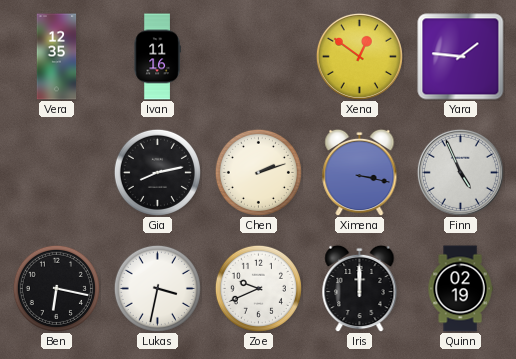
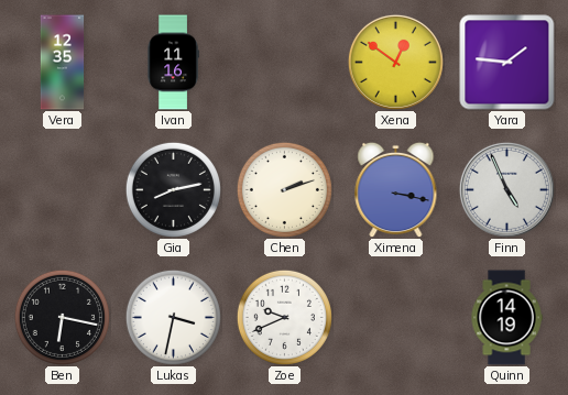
Iris: 12:00 -> none
Quinn: 02:19 -> 14:19
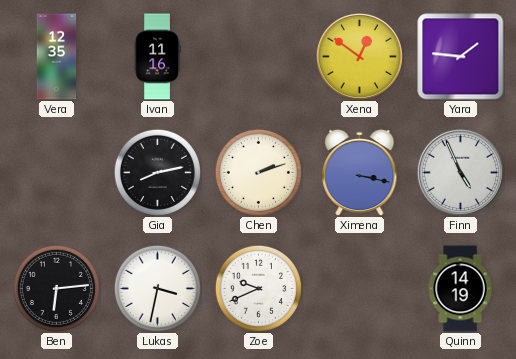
Ben: 6:17 -> 6:14
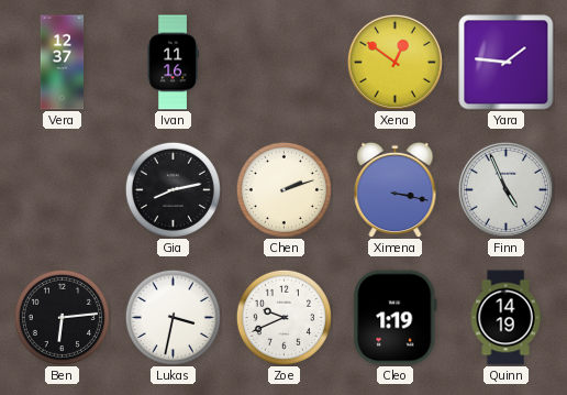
Vera: 12:35 -> 12:37
Cleo: none -> 1:19
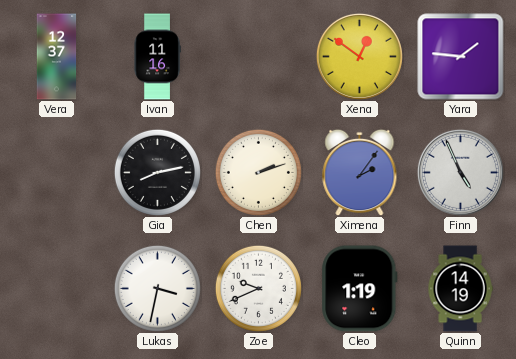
Ximena: 3:17 -> 2:06
Ben: 6:14 -> none
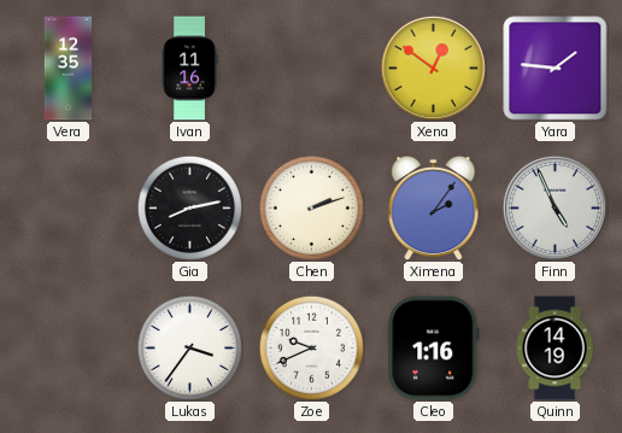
Vera: 12:37 -> 12:35
Lukas: 3:32 -> 3:36
Cleo: 1:19 -> 1:16
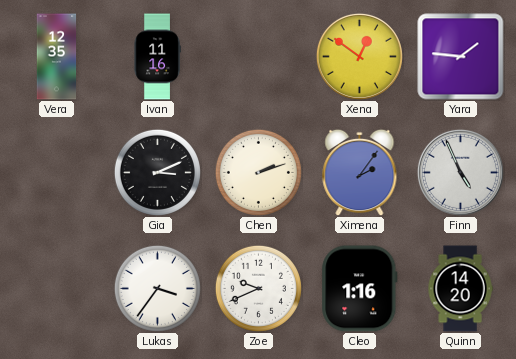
Gia: 8:13 -> 3:11
Quinn: 14:19 -> 14:20
